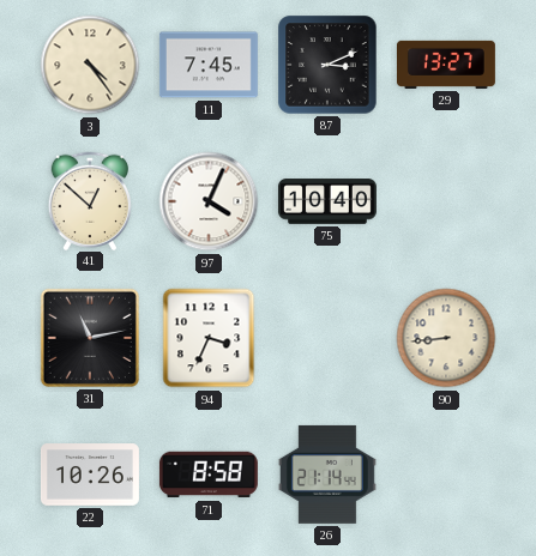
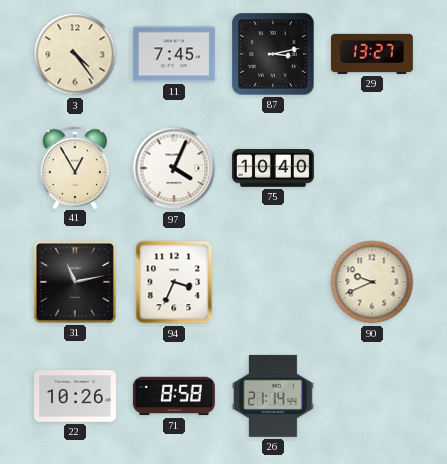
87: 3:11 -> 3:13
41: 12:52 -> 12:55
90: 8:44 -> 9:41
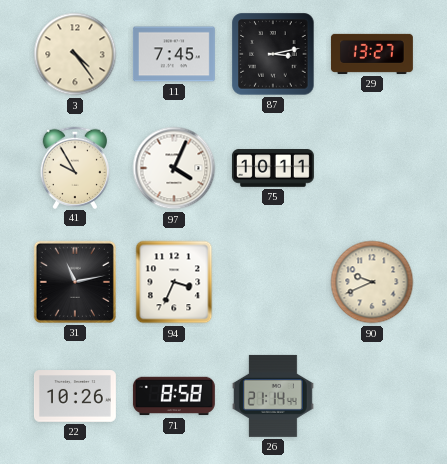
41: 12:55 -> 9:55
75: 10:40 -> 10:11
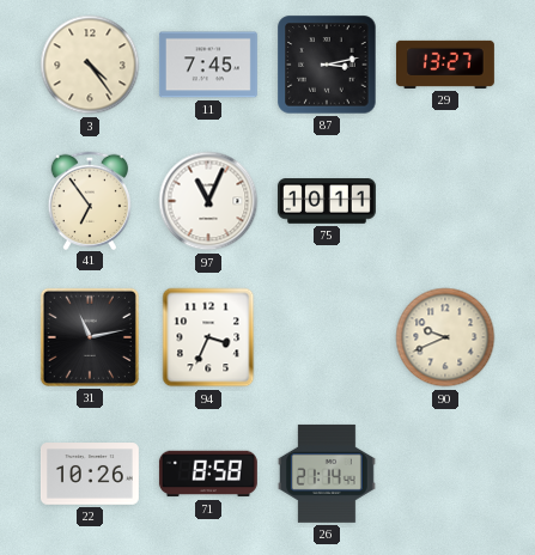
41: 9:55 -> 6:54
97: 4:04 -> 11:04
